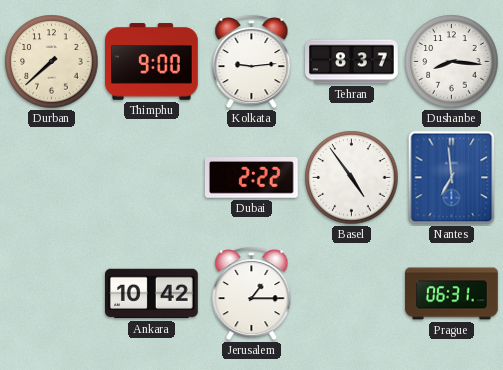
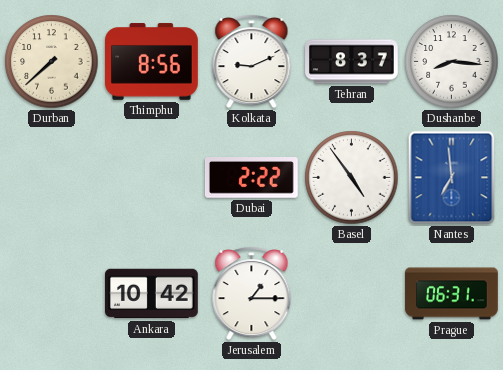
Thimphu: 9:00 -> 8:56
Kolkata: 9:14 -> 9:11
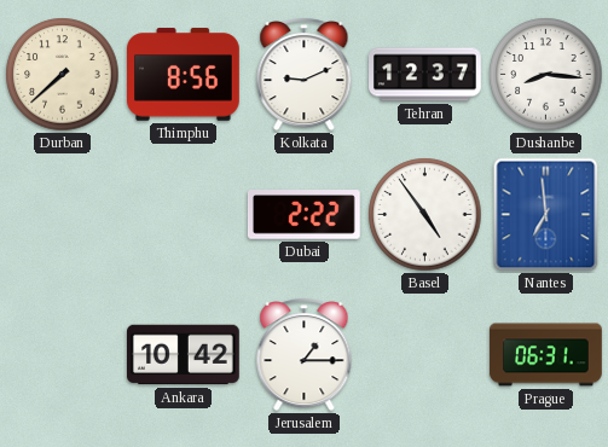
Tehran: 8:37 -> 12:37
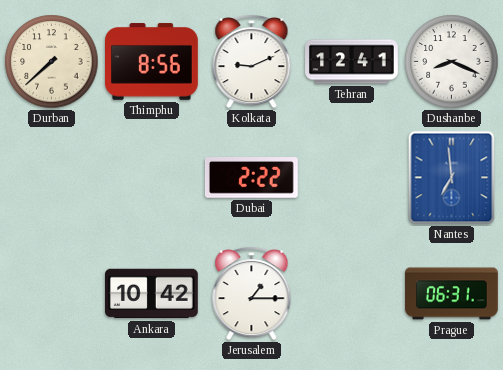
Tehran: 12:37 -> 12:41
Dushanbe: 8:16 -> 8:19
Basel: 4:54 -> none
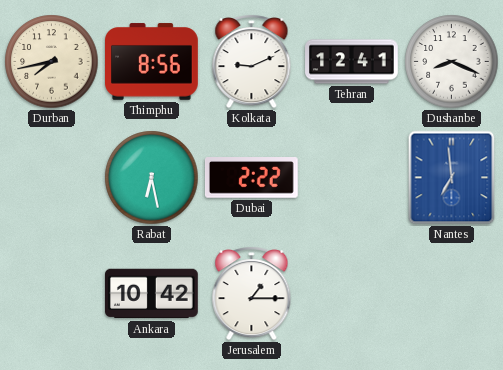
Durban: 7:38 -> 7:43
Rabat: none -> 6:28
Prague: 06:31 -> none
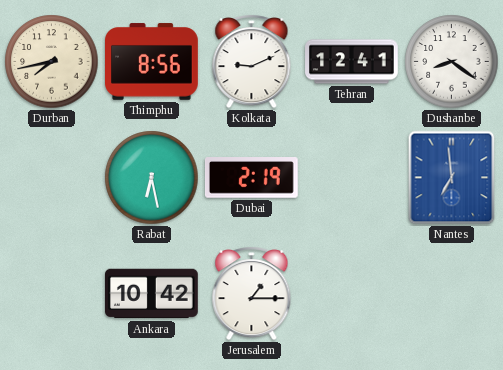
Dushanbe: 8:19 -> 8:21
Dubai: 2:22 -> 2:19
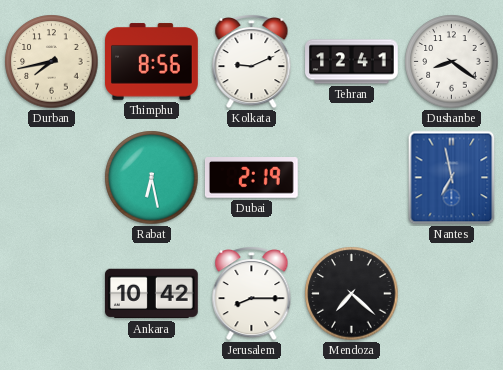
Nantes: 6:59 -> 6:58
Jerusalem: 1:15 -> 8:15
Mendoza: none -> 7:22
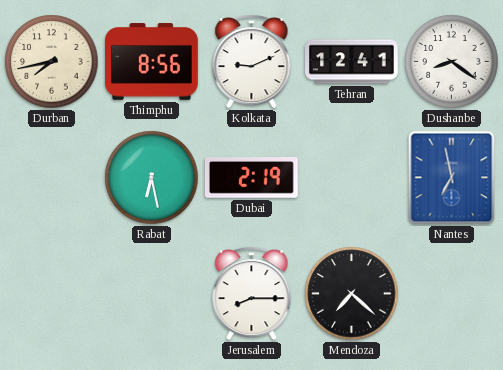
Ankara: 10:42 -> none
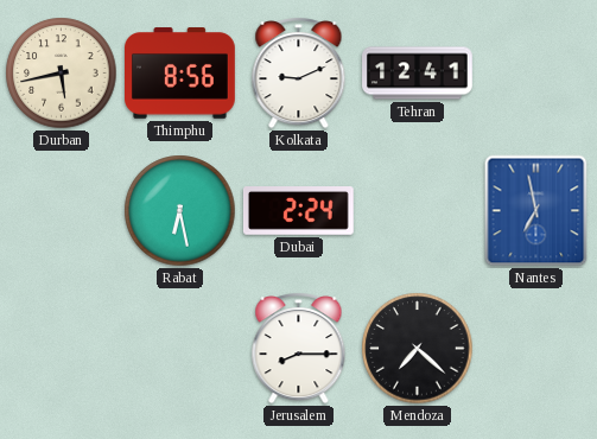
Durban: 7:43 -> 5:43
Dushanbe: 8:21 -> none
Dubai: 2:19 -> 2:24
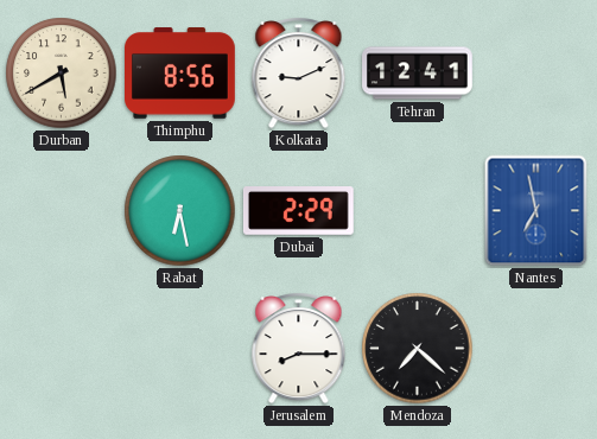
Durban: 5:43 -> 5:40
Dubai: 2:24 -> 2:29
